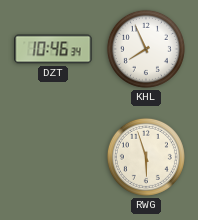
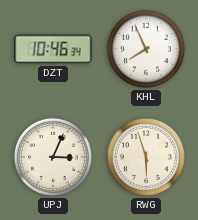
UPJ: none -> 3:04
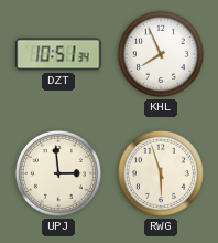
DZT: 10:46 -> 10:51
UPJ: 3:04 -> 2:59
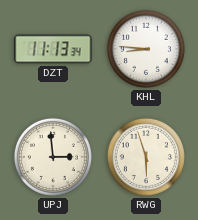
DZT: 10:51 -> 11:13
KHL: 7:56 -> 8:46
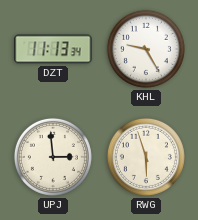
KHL: 8:46 -> 9:25
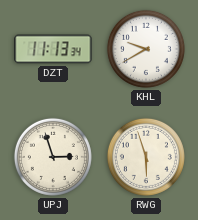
KHL: 9:25 -> 9:40
UPJ: 2:59 -> 2:57
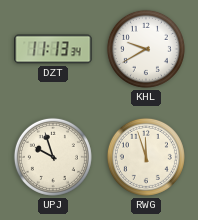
UPJ: 2:57 -> 9:57
RWG: 5:57 -> 11:57
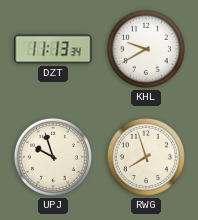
RWG: 11:57 -> 7:57
